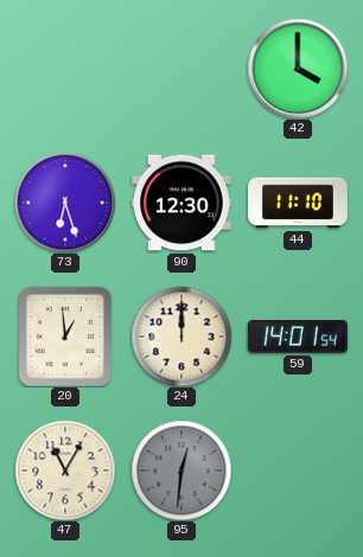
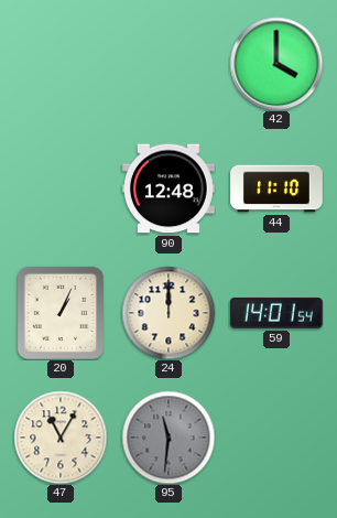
73: 6:27 -> none
90: 12:30 -> 12:48
20: 12:59 -> 1:04
95: 12:31 -> 11:31
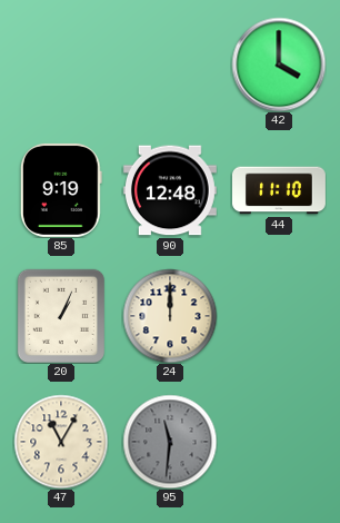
85: none -> 9:19
59: 14:01 -> none
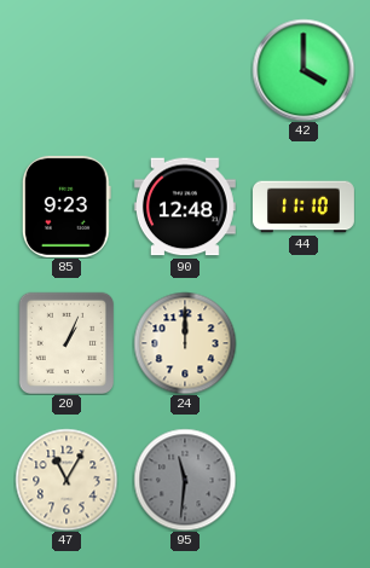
85: 9:19 -> 9:23
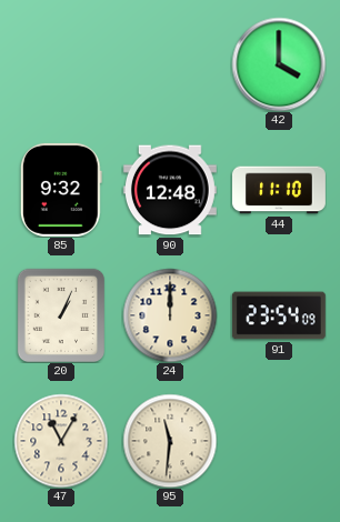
85: 9:23 -> 9:32
91: none -> 23:54
95 dial: grey -> cream
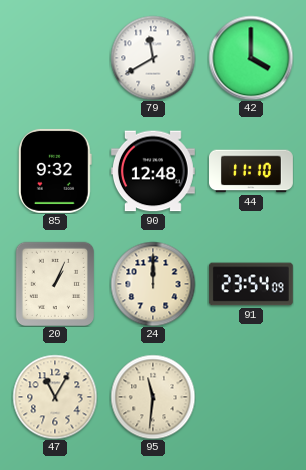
79: none -> 11:40
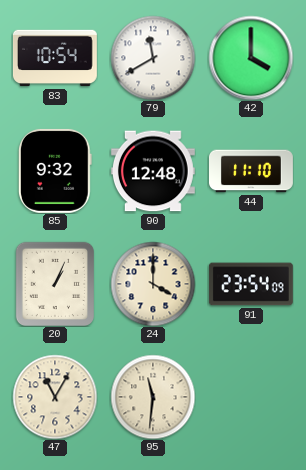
83: none -> 10:54
24: 12:00 -> 4:00
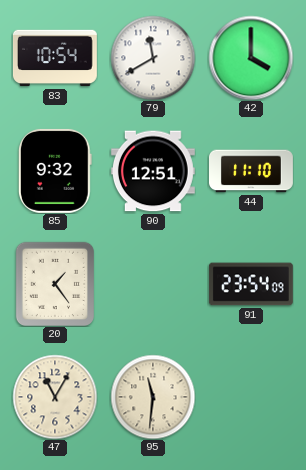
90: 12:48 -> 12:51
20: 1:04 -> 1:24
24: 4:00 -> none
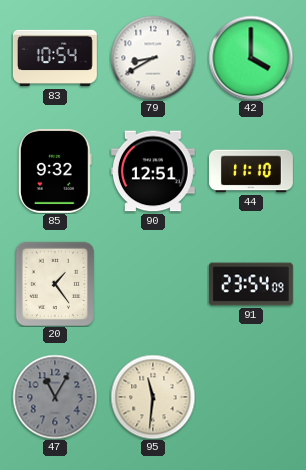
79: 11:40 -> 8:40
47 dial: cream -> grey
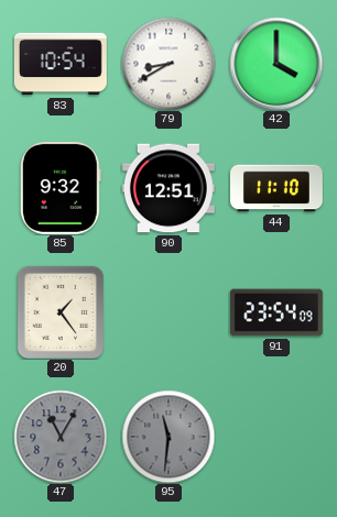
95 dial: cream -> grey
